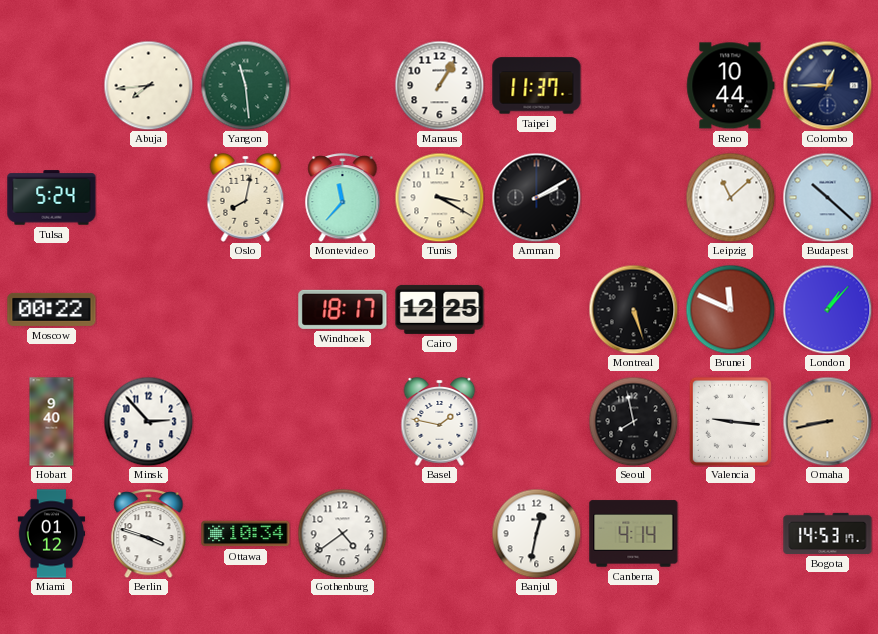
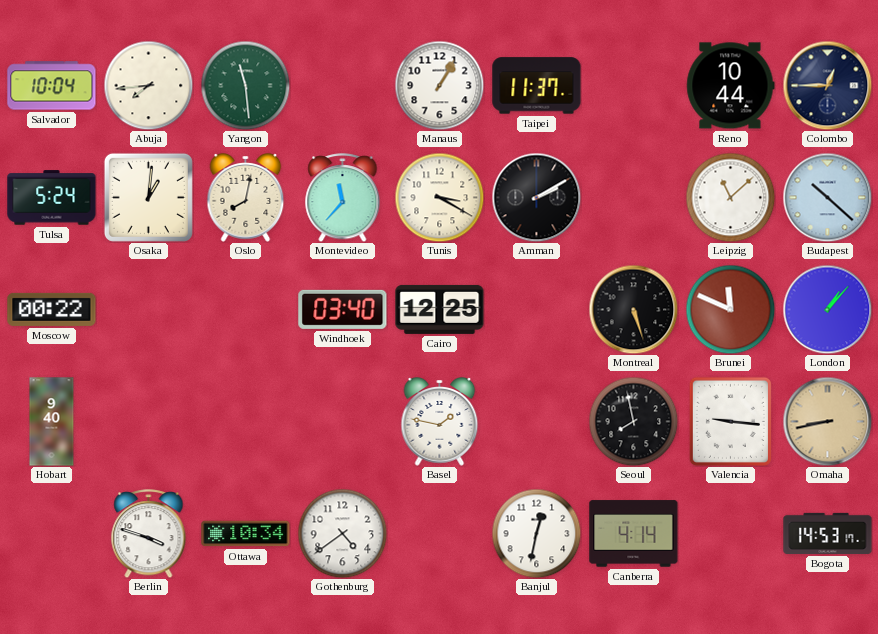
Salvador: none -> 10:04
Osaka: none -> 1:01
Windhoek: 18:17 -> 03:40
Minsk: 2:53 -> none
Miami: 01:12 -> none
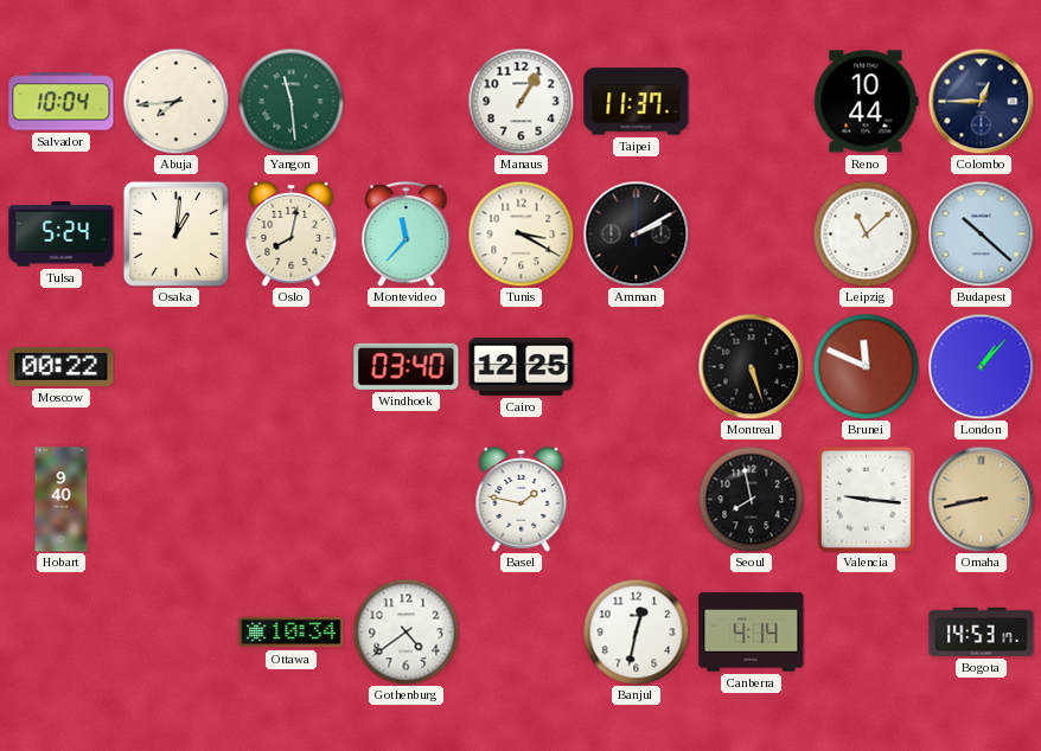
Berlin: 3:48 -> none
